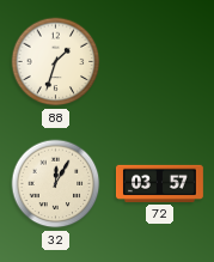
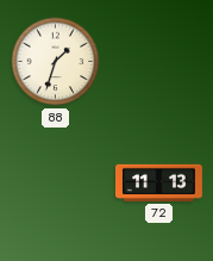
32: 12:05 -> none
72: 03:57 -> 11:13
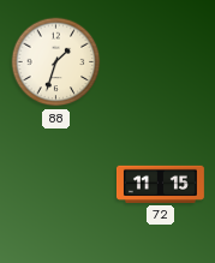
72: 11:13 -> 11:15
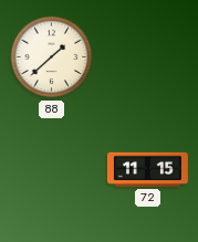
88: 1:33 -> 1:38
